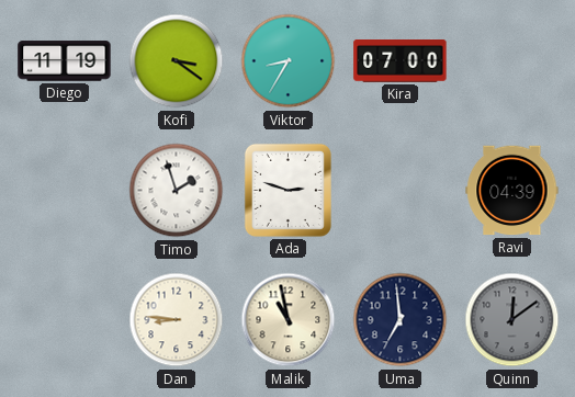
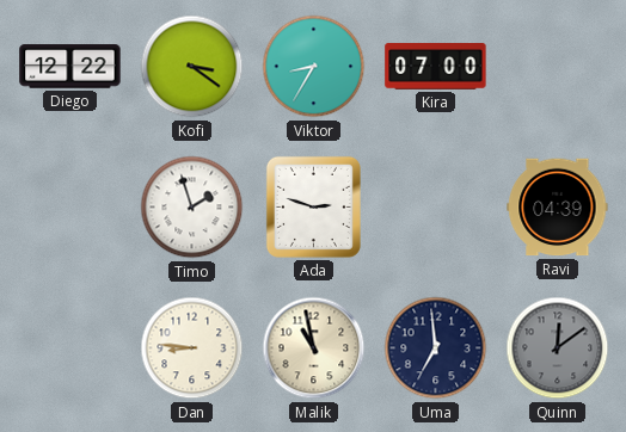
Diego: 11:19 -> 12:22
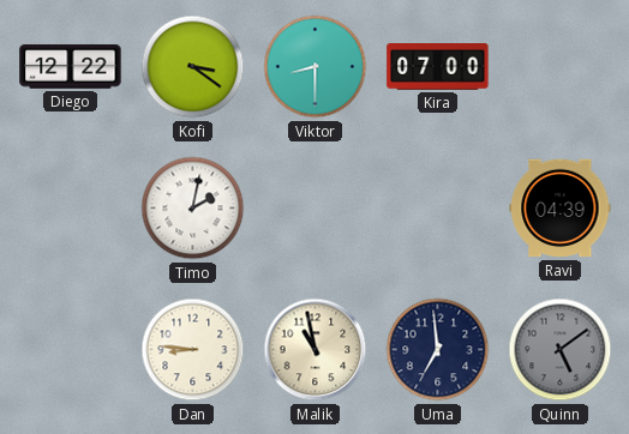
Viktor: 8:35 -> 8:30
Timo: 1:57 -> 2:02
Ada: 2:48 -> none
Quinn: 12:09 -> 5:09
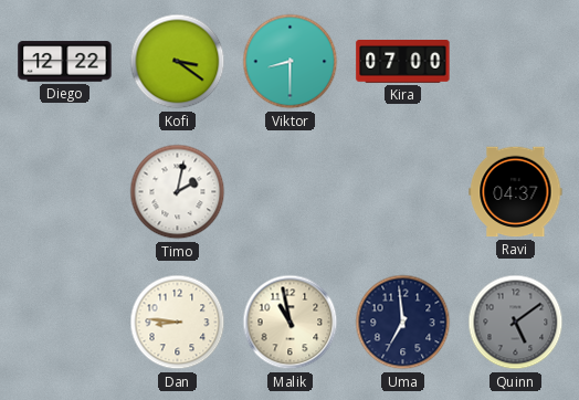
Ravi: 04:39 -> 04:37
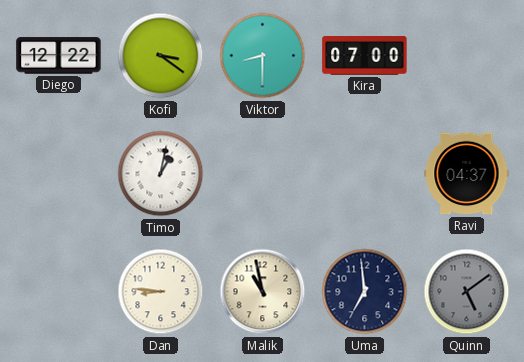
Timo: 2:02 -> 1:02
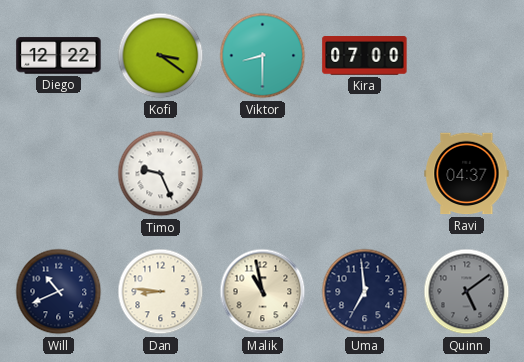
Timo: 1:02 -> 9:26
Will: none -> 10:41
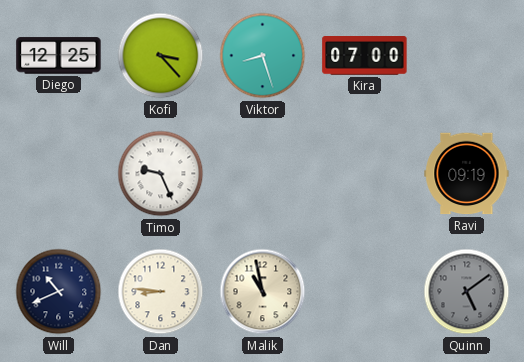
Diego: 12:22 -> 12:25
Kofi: 3:21 -> 3:23
Viktor: 8:30 -> 8:27
Ravi: 04:37 -> 09:19
Uma: 6:59 -> none
